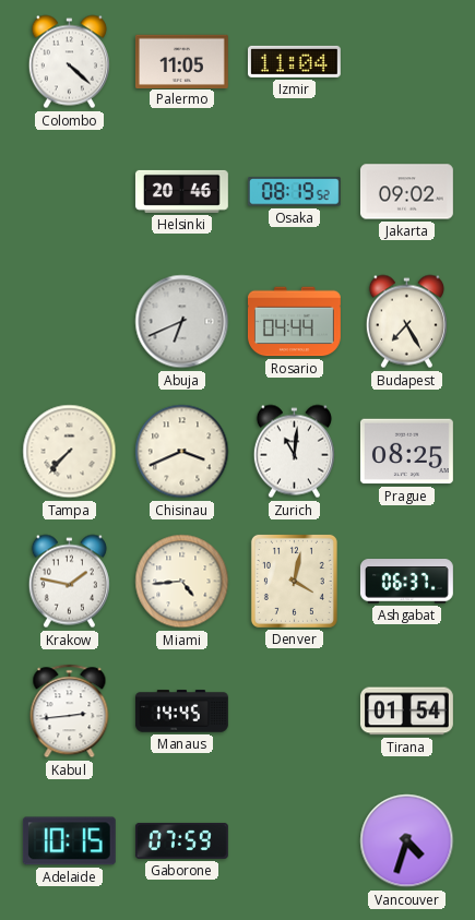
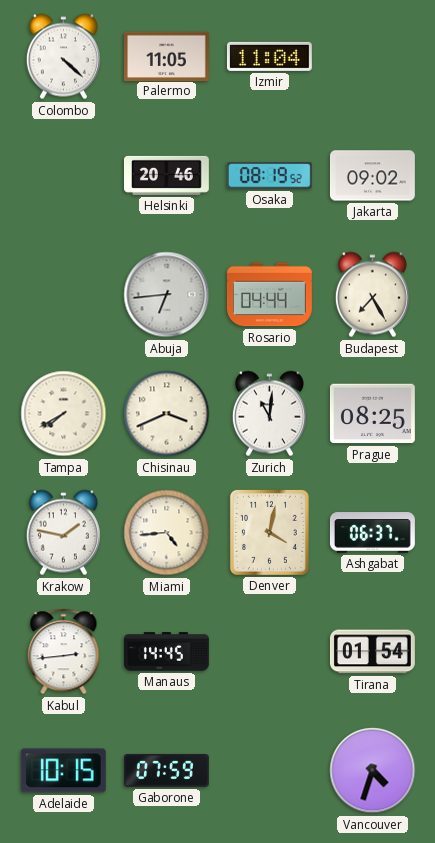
Abuja: 6:41 -> 6:44
Tampa: 7:37 -> 7:40
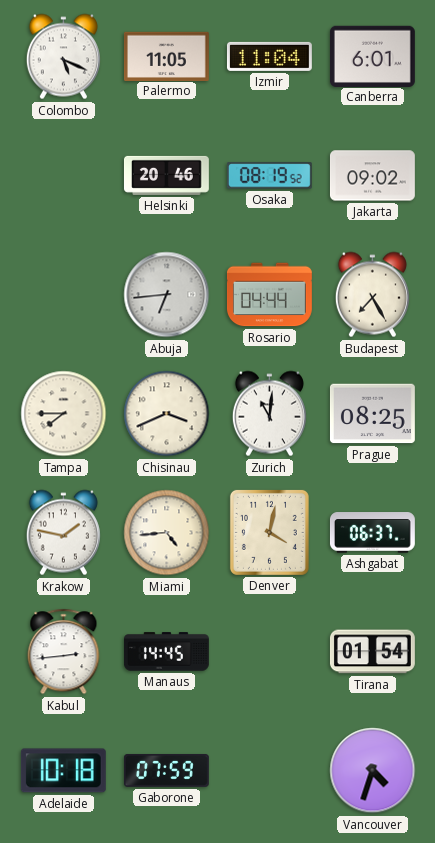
Colombo: 4:22 -> 5:19
Canberra: none -> 6:01
Tampa: 7:40 -> 7:45
Adelaide: 10:15 -> 10:18
